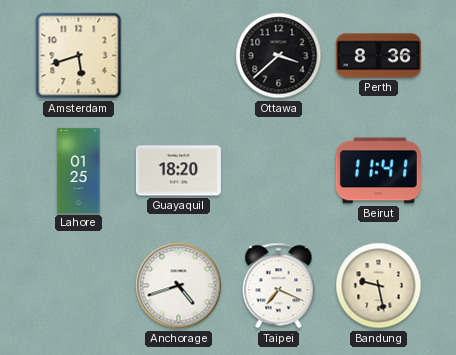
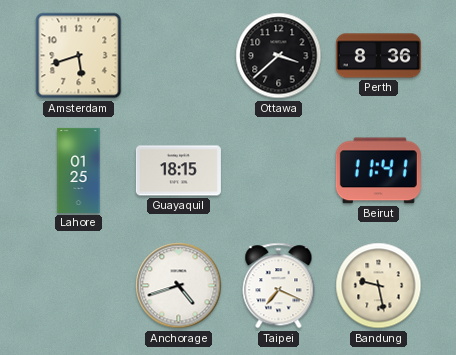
Guayaquil: 18:20 -> 18:15
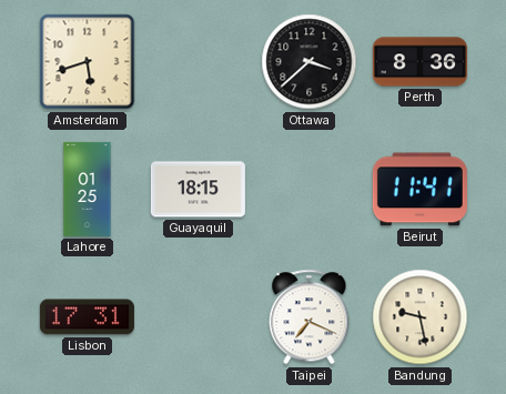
Lisbon: none -> 17:31
Anchorage: 4:42 -> none
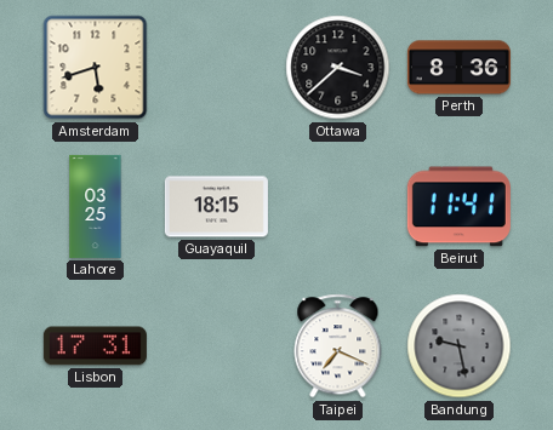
Lahore: 01:25 -> 03:25
Bandung dial: cream -> grey
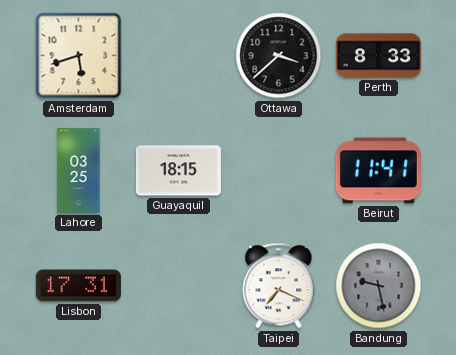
Perth: 8:36 -> 8:33
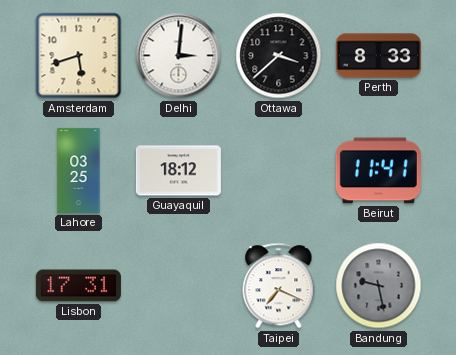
Delhi: none -> 3:01
Guayaquil: 18:15 -> 18:12
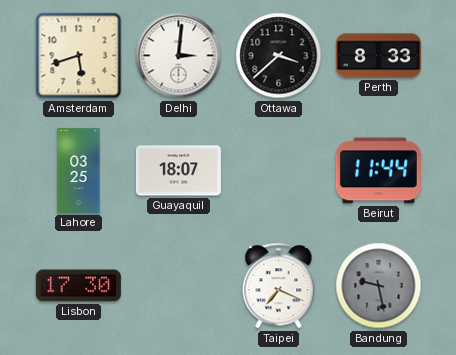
Guayaquil: 18:12 -> 18:07
Beirut: 11:41 -> 11:44
Lisbon: 17:31 -> 17:30
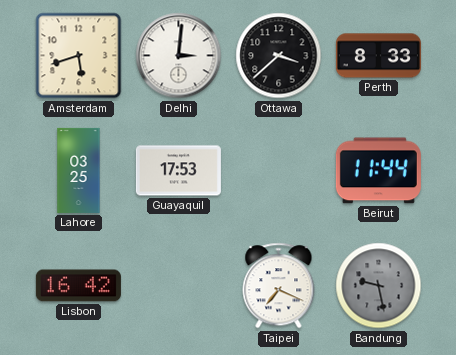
Guayaquil: 18:07 -> 17:53
Lisbon: 17:30 -> 16:42
